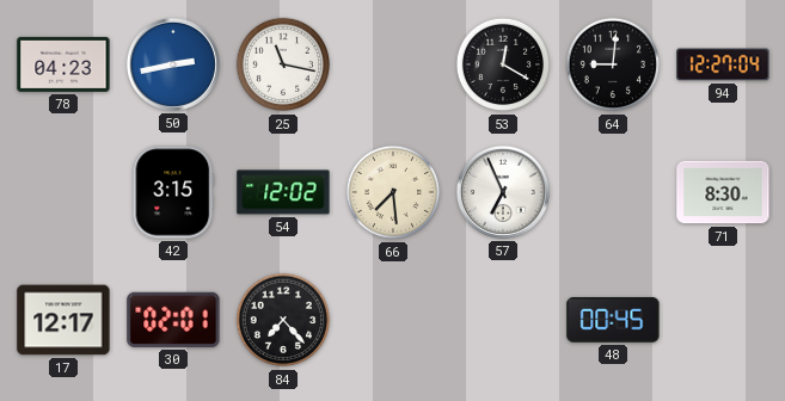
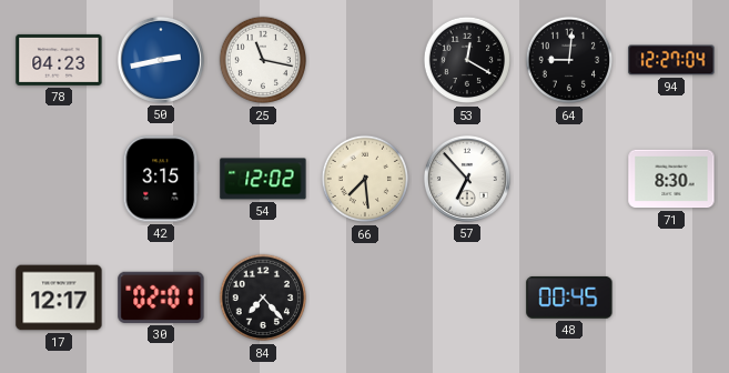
57: 6:56 -> 6:53
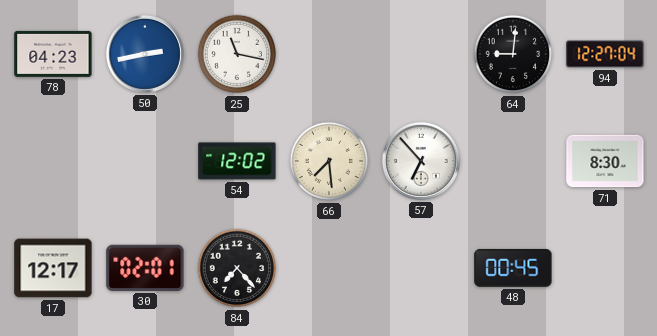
53: 12:20 -> none
42: 3:15 -> none
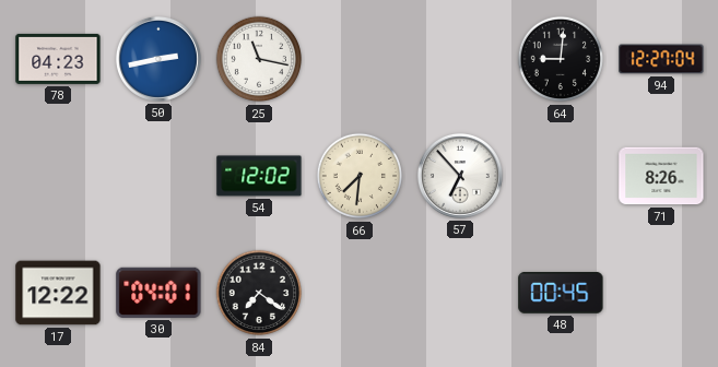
66: 7:29 -> 7:31
71: 8:30 -> 8:26
17: 12:17 -> 12:22
30: 02:01 -> 04:01
84: 7:23 -> 7:21
